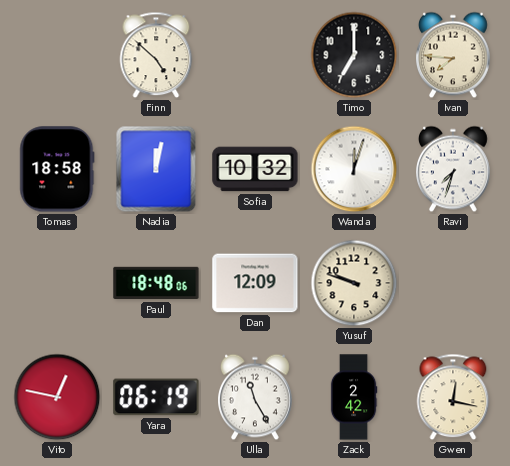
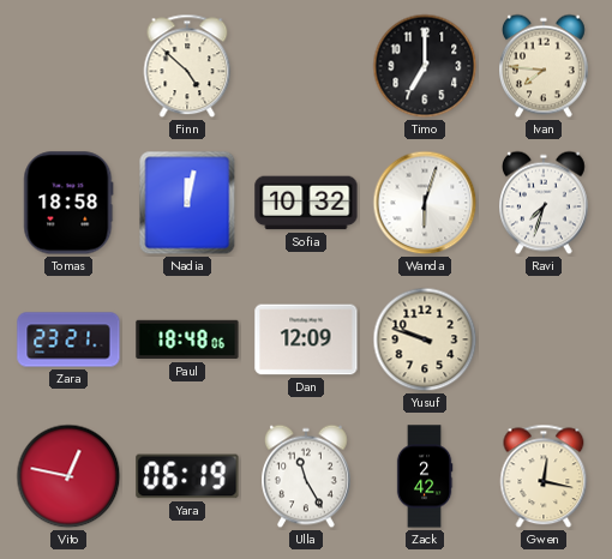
Wanda: 12:03 -> 6:03
Zara: none -> 23:21
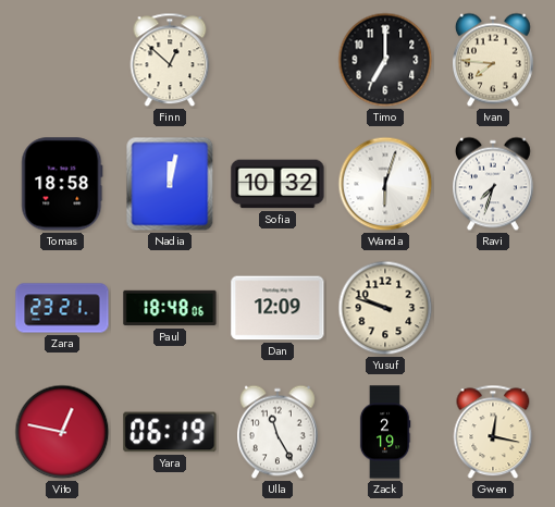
Finn: 4:52 -> 12:52
Zack: 2:42 -> 2:19
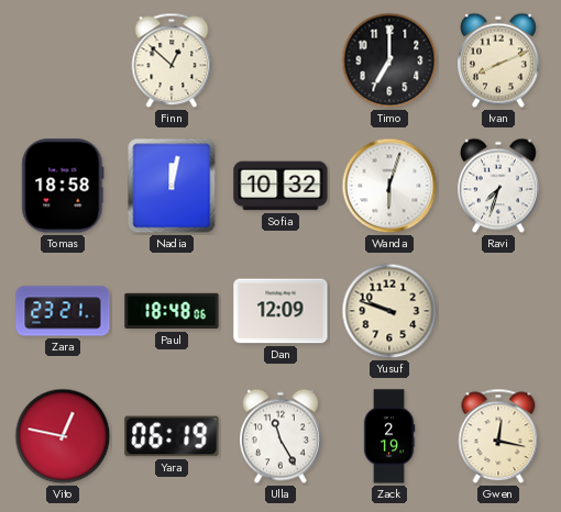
Ivan: 7:46 -> 8:11
